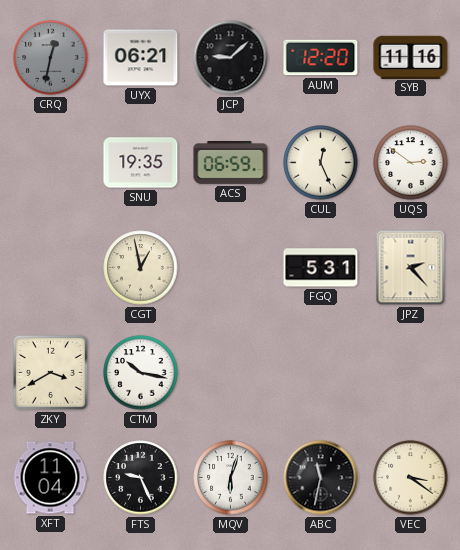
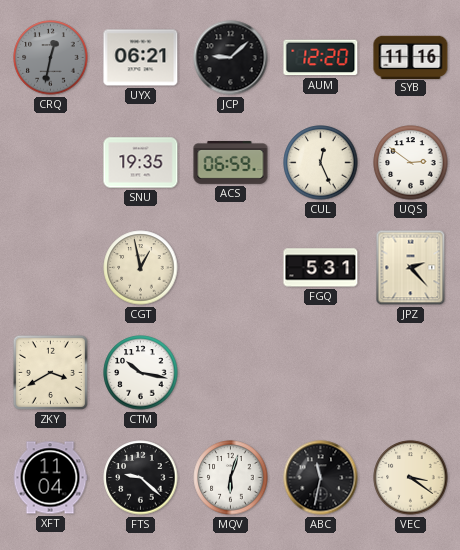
FTS: 9:26 -> 9:22
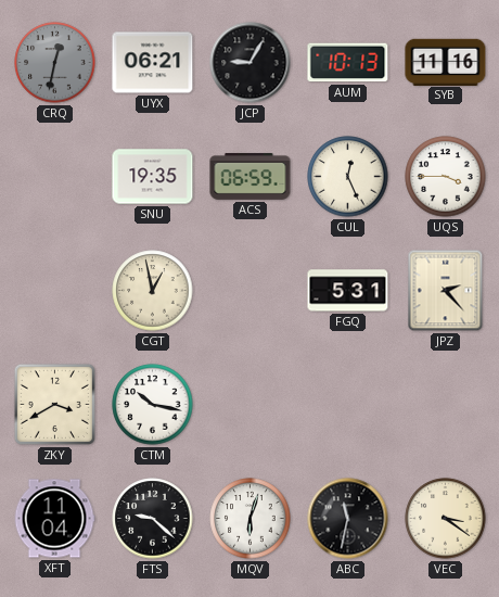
JCP: 9:08 -> 9:05
AUM: 12:20 -> 10:13
UQS: 2:51 -> 3:45
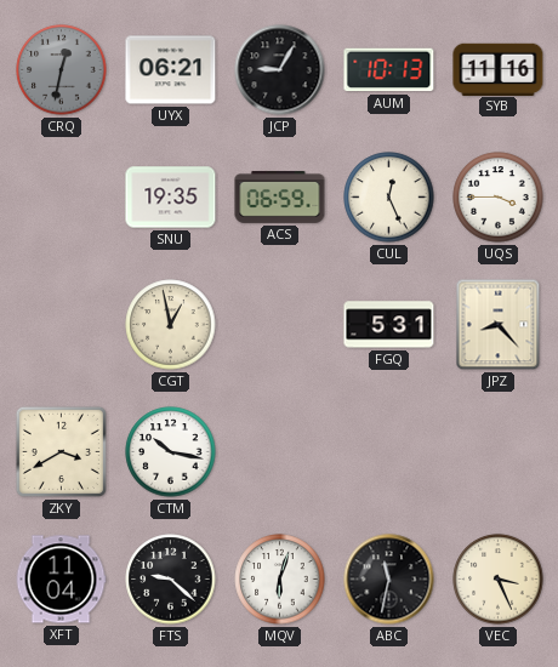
JPZ: 2:23 -> 8:23
VEC: 3:21 -> 3:26
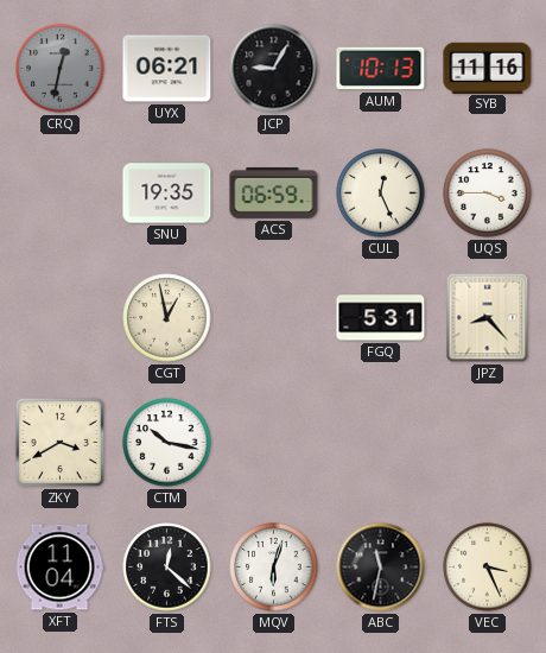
FTS: 9:22 -> 12:22
